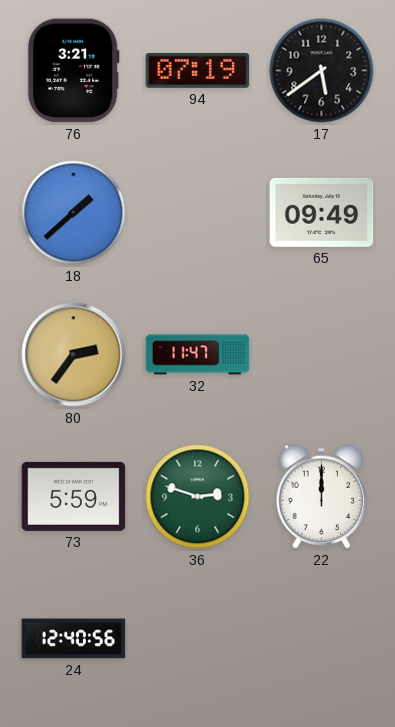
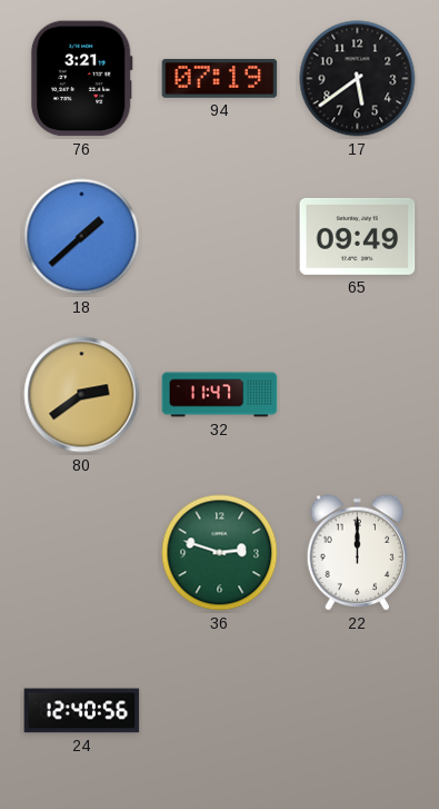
80: 2:36 -> 2:39
73: 5:59 -> none
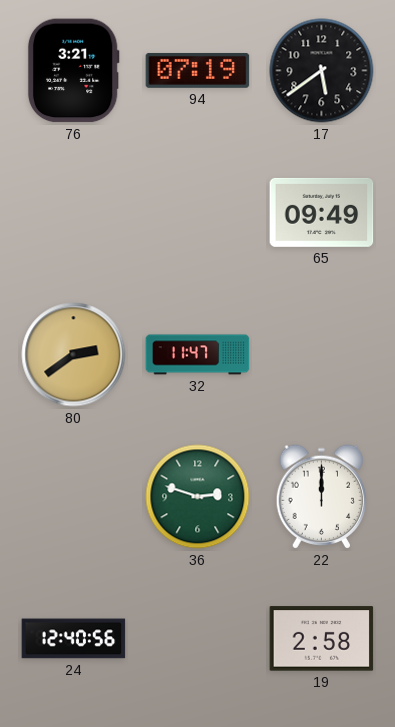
18: 1:38 -> none
19: none -> 2:58
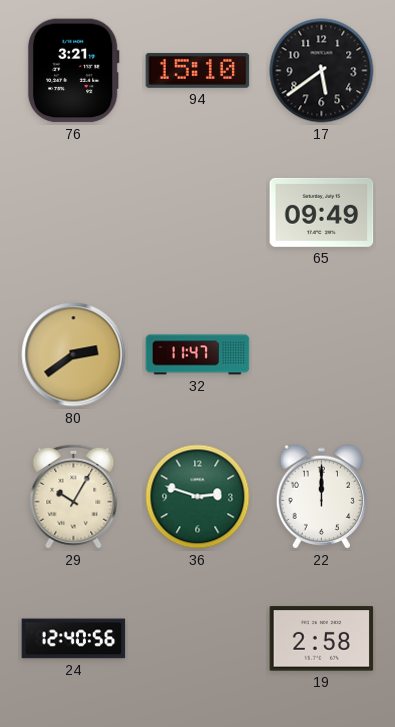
94: 07:19 -> 15:10
29: none -> 10:05
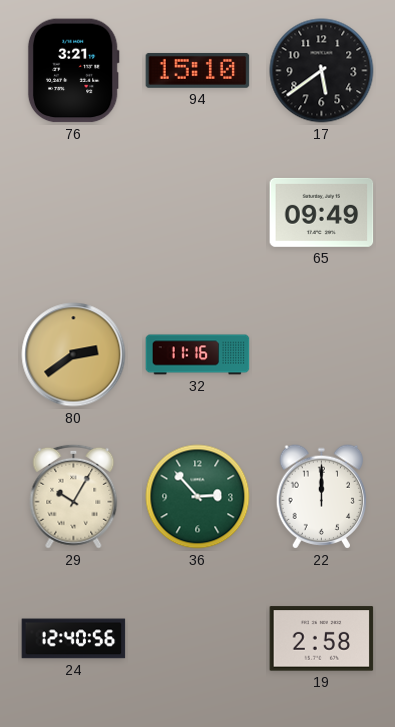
32: 11:47 -> 11:16
36: 2:48 -> 2:53
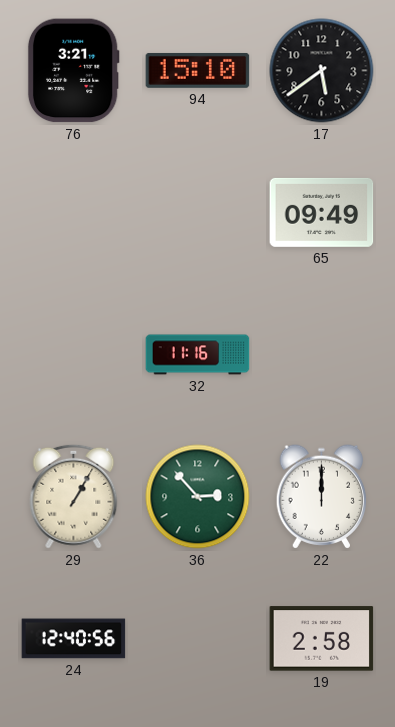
80: 2:39 -> none
29: 10:05 -> 1:05
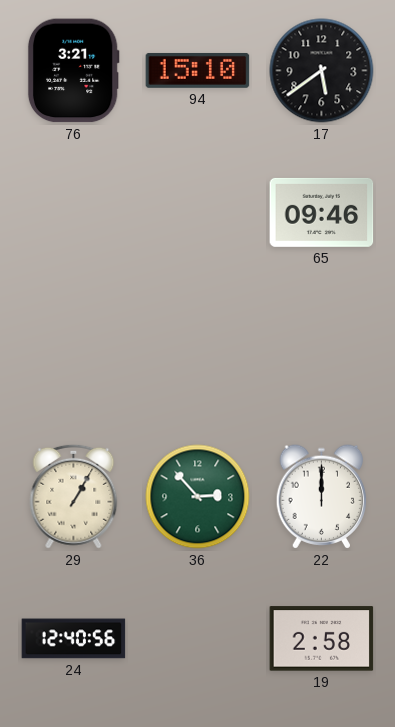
65: 09:49 -> 09:46
32: 11:16 -> none
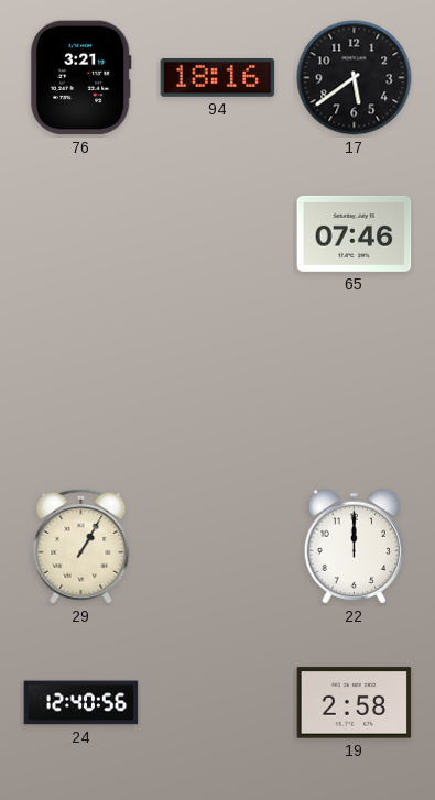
94: 15:10 -> 18:16
65: 09:46 -> 07:46
36: 2:53 -> none
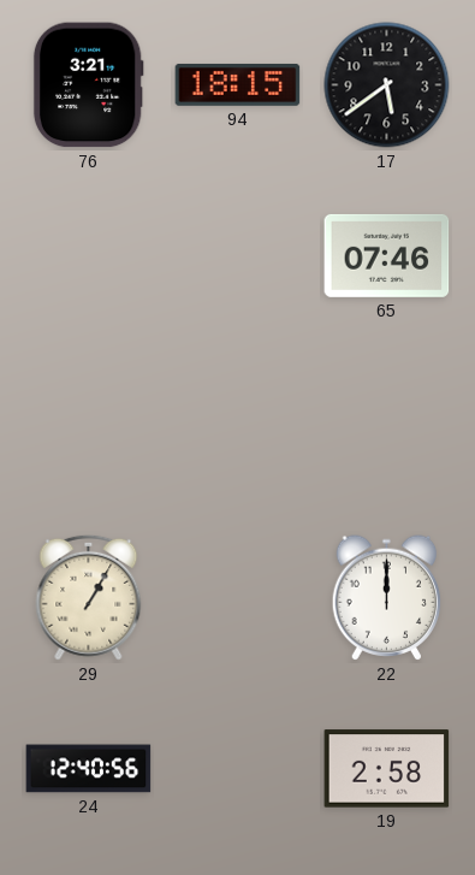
94: 18:16 -> 18:15
